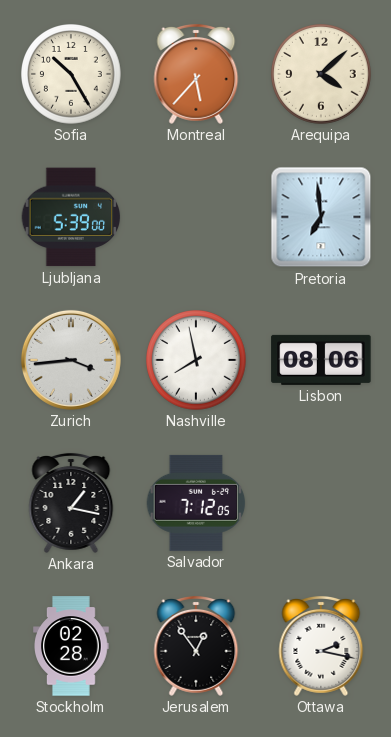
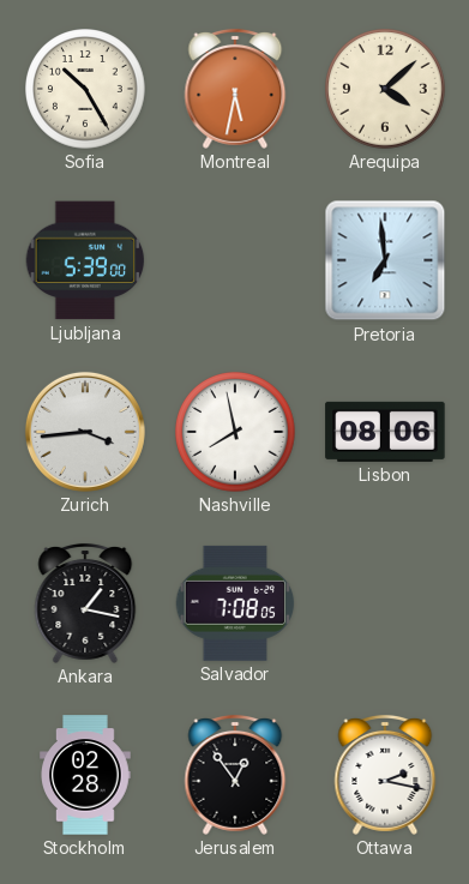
Montreal: 5:37 -> 5:32
Salvador: 7:12 -> 7:08
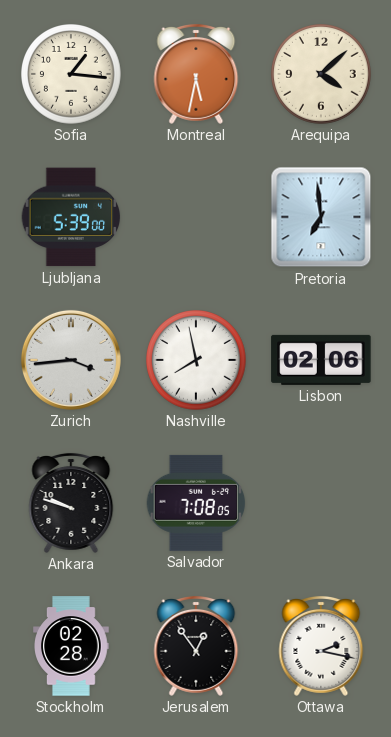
Sofia: 10:25 -> 1:16
Lisbon: 08:06 -> 02:06
Ankara: 1:17 -> 9:48
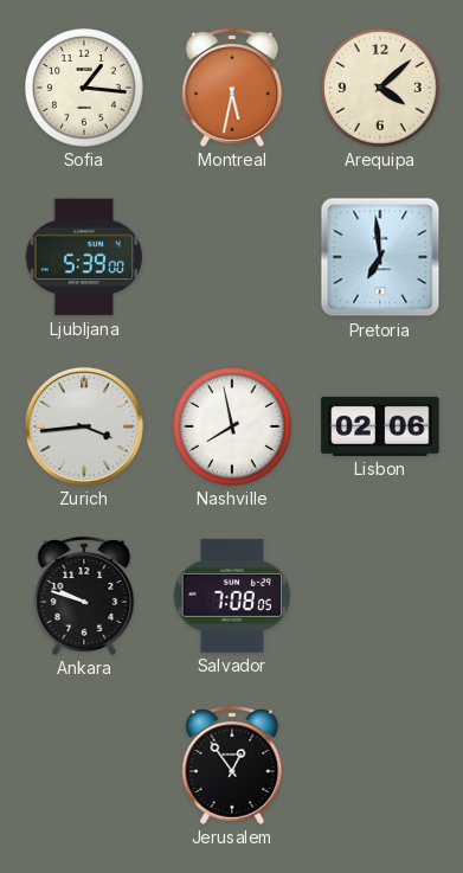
Stockholm: 02:28 -> none
Ottawa: 2:17 -> none
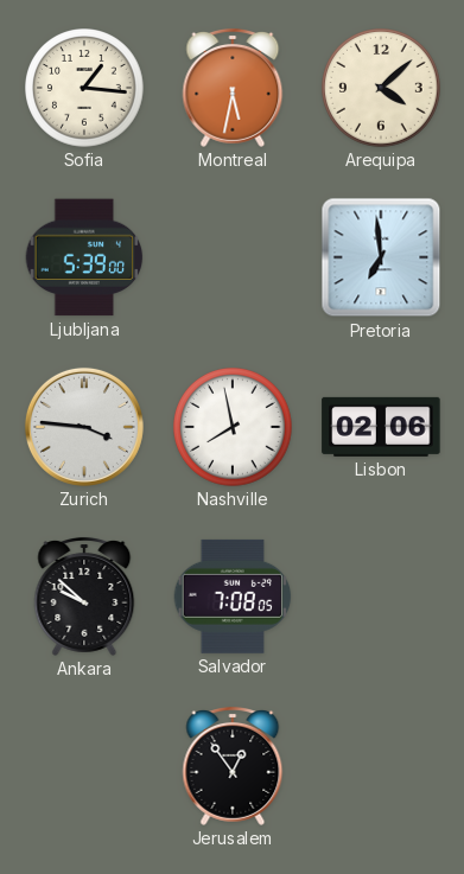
Zurich: 3:44 -> 3:46
Ankara: 9:48 -> 9:52
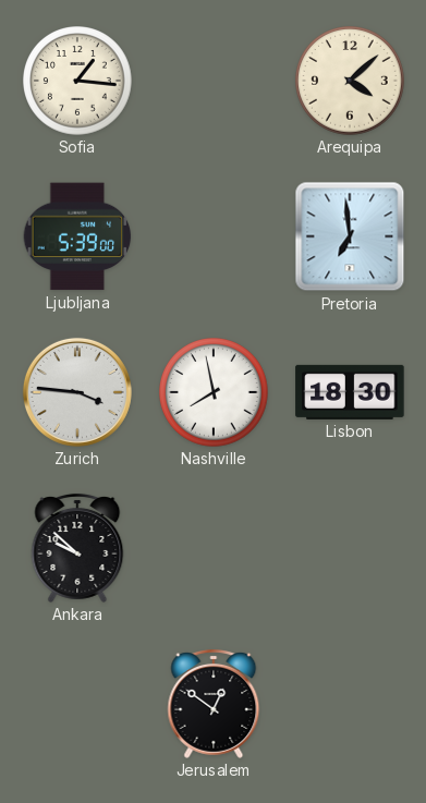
Montreal: 5:32 -> none
Lisbon: 02:06 -> 18:30
Salvador: 7:08 -> none
Jerusalem: 12:54 -> 12:51
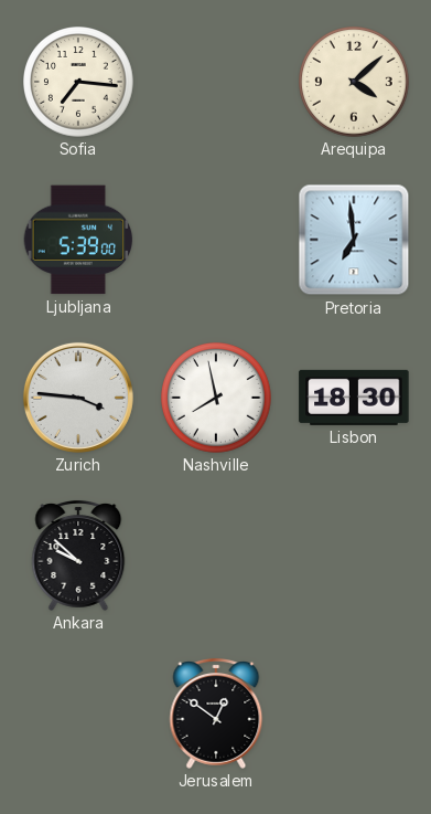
Sofia: 1:16 -> 7:16
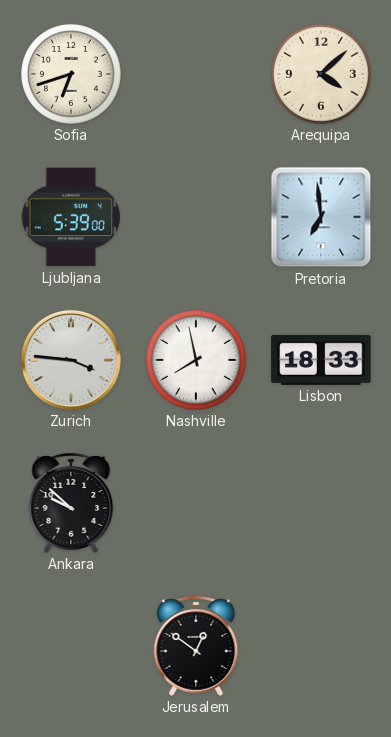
Sofia: 7:16 -> 6:42
Lisbon: 18:30 -> 18:33
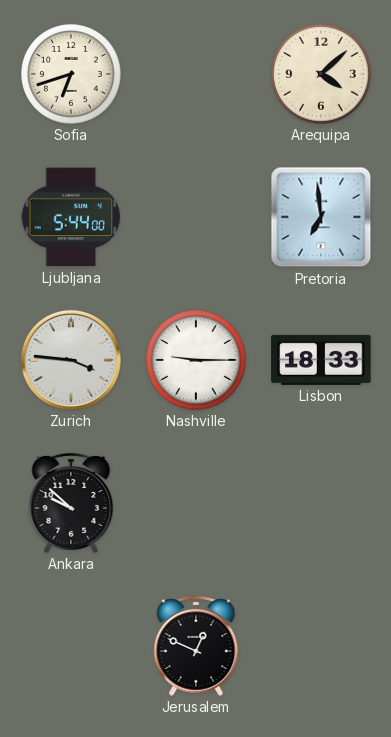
Ljubljana: 5:39 -> 5:44
Nashville: 7:58 -> 9:15
Jerusalem: 12:51 -> 12:49
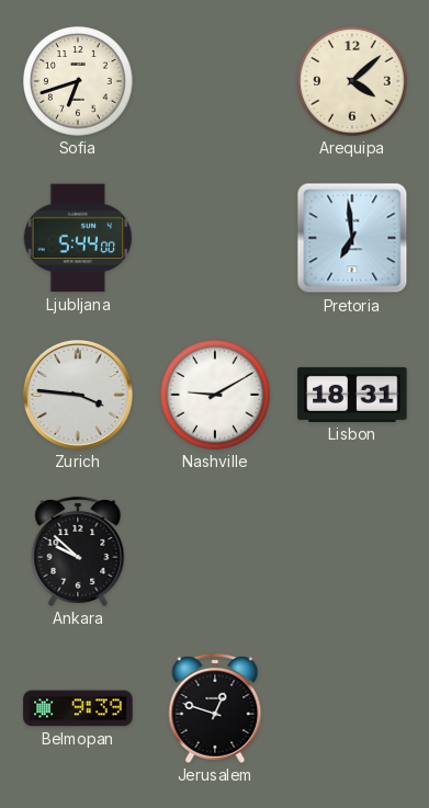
Nashville: 9:15 -> 9:10
Lisbon: 18:33 -> 18:31
Belmopan: none -> 9:39
Jerusalem: 12:49 -> 12:48
